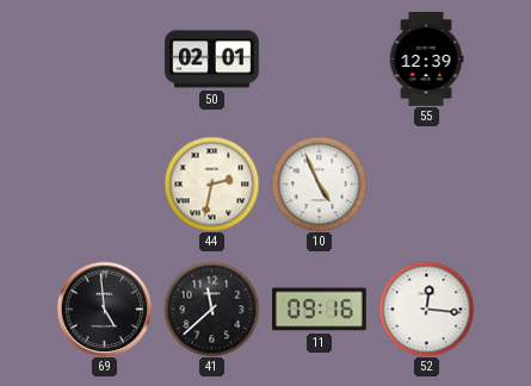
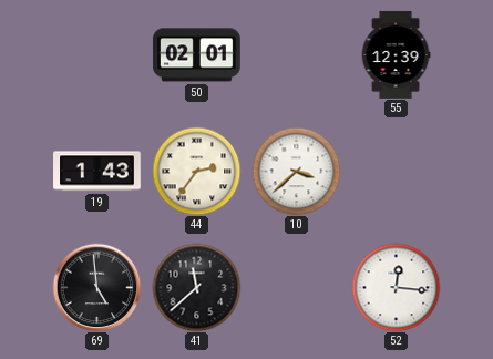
19: none -> 1:43
44: 2:32 -> 2:36
10: 4:56 -> 3:38
11: 09:16 -> none
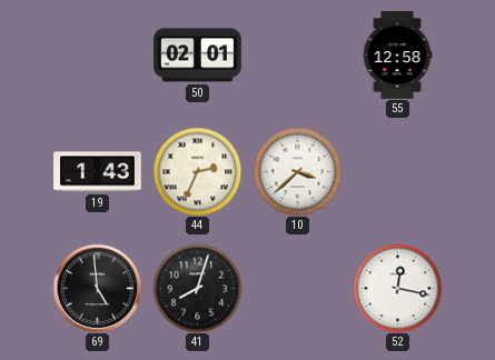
55: 12:39 -> 12:58
44: 2:36 -> 2:34
41: 11:38 -> 8:03
52: 12:16 -> 12:17
